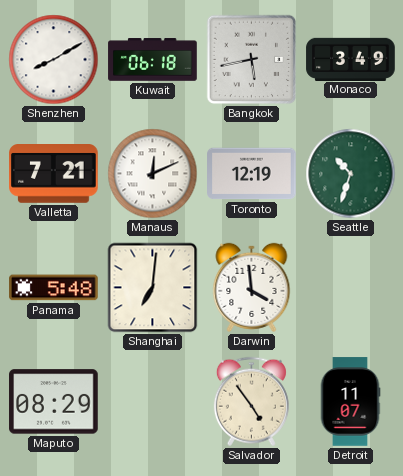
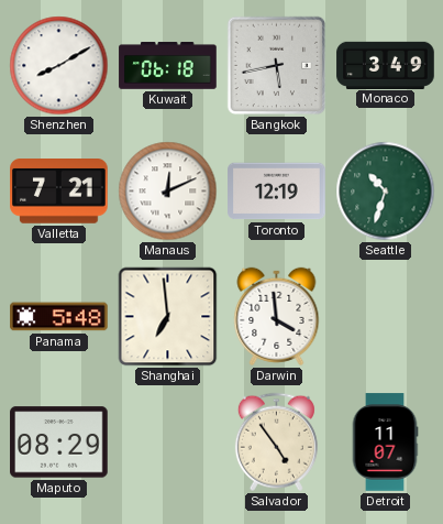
Shanghai: 7:01 -> 6:59
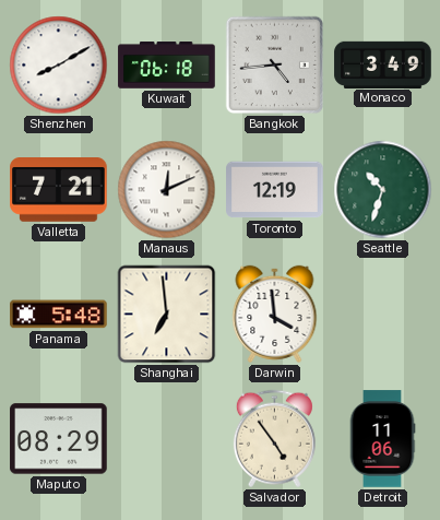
Bangkok: 5:43 -> 4:44
Detroit: 11:07 -> 11:06
